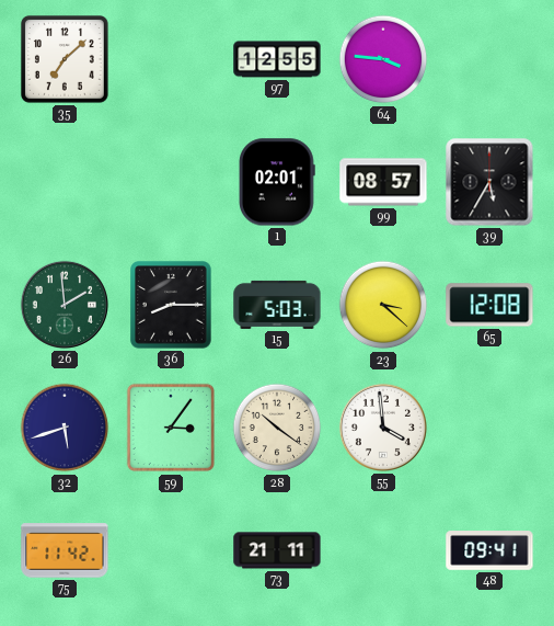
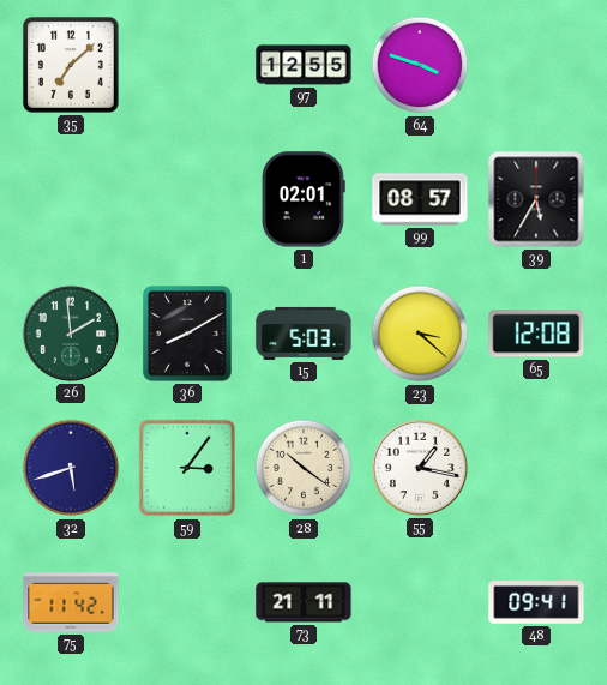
64: 3:46 -> 3:48
36: 8:15 -> 8:10
55: 3:59 -> 1:17
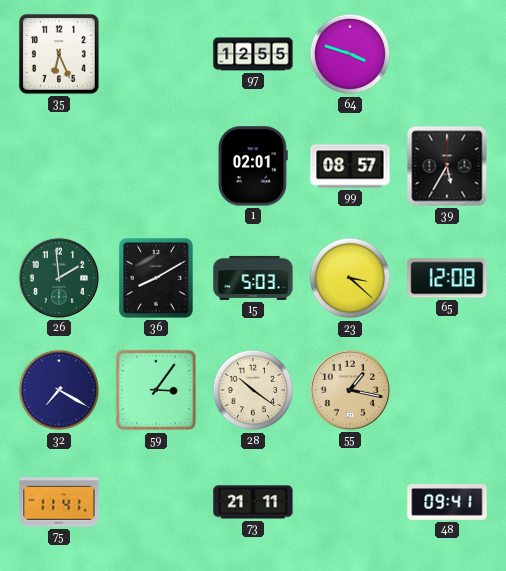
35: 7:08 -> 6:26
32: 5:42 -> 7:20
55 dial: white -> champagne
75: 11:42 -> 11:41
